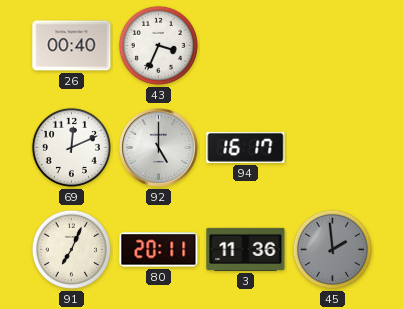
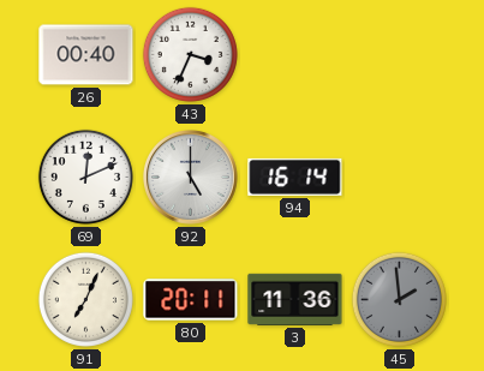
94: 16:17 -> 16:14
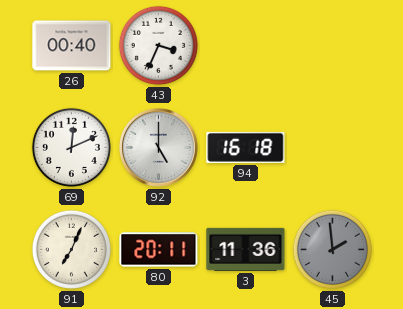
94: 16:14 -> 16:18
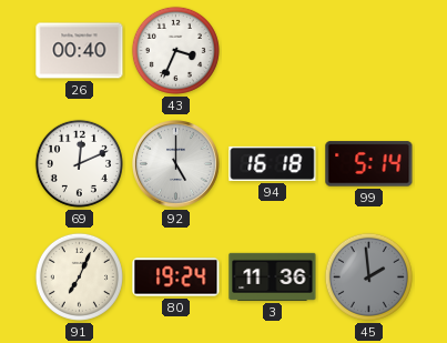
99: none -> 5:14
80: 20:11 -> 19:24
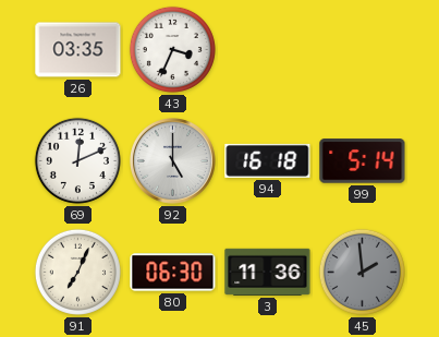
26: 00:40 -> 03:35
80: 19:24 -> 06:30
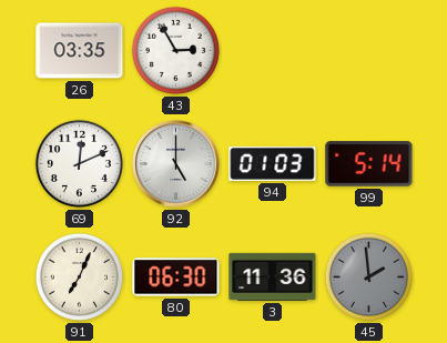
43: 3:34 -> 2:55
94: 16:18 -> 01:03
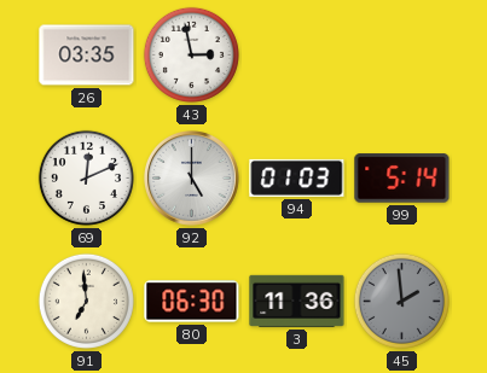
43: 2:55 -> 2:58
91: 7:04 -> 6:59
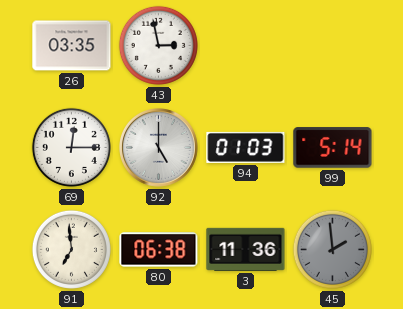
69: 12:11 -> 12:15
80: 06:30 -> 06:38
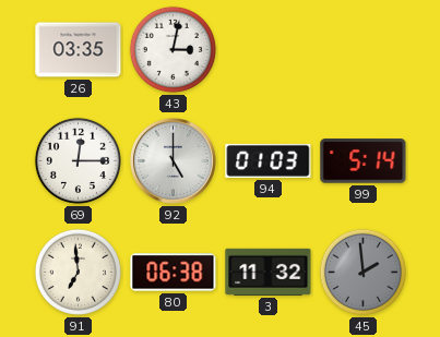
43: 2:58 -> 3:02
3: 11:36 -> 11:32
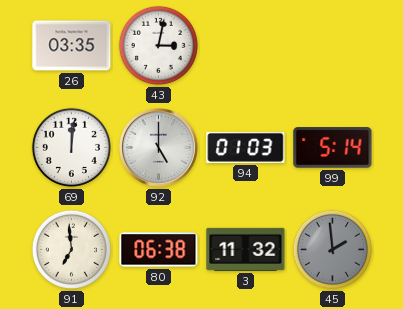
69: 12:15 -> 12:01
